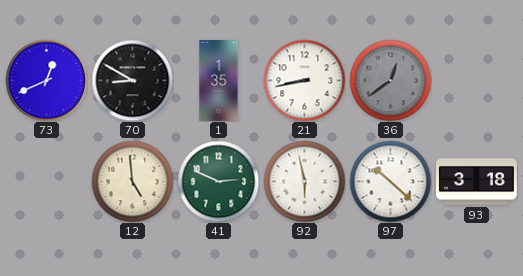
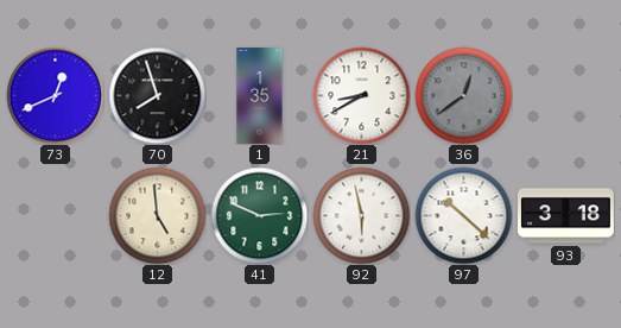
70: 8:50 -> 7:57
21: 8:43 -> 8:40
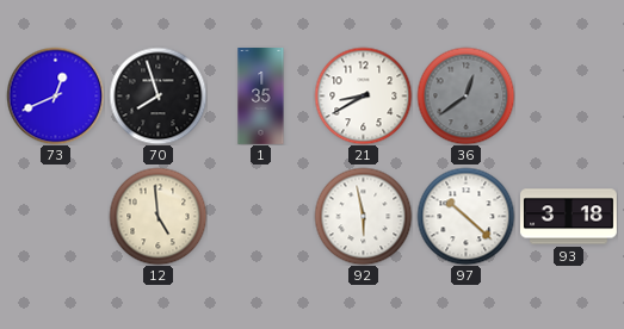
41: 2:49 -> none
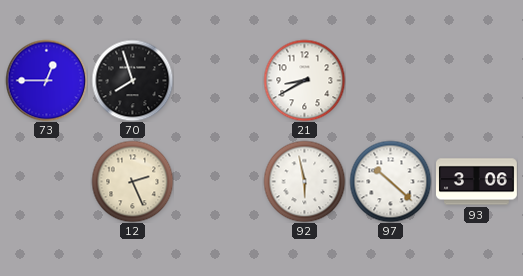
73: 12:41 -> 12:45
1: 1:35 -> none
36: 12:39 -> none
12: 4:59 -> 2:26
93: 3:18 -> 3:06
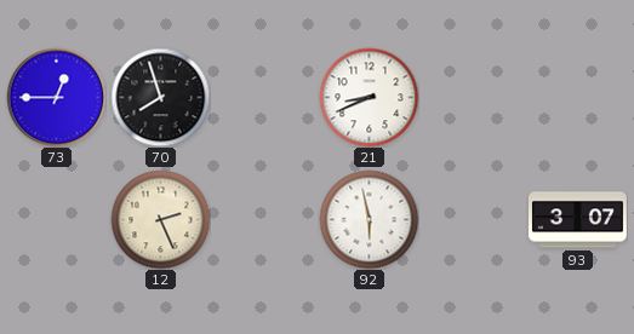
21: 8:40 -> 8:41
97: 10:22 -> none
93: 3:06 -> 3:07
